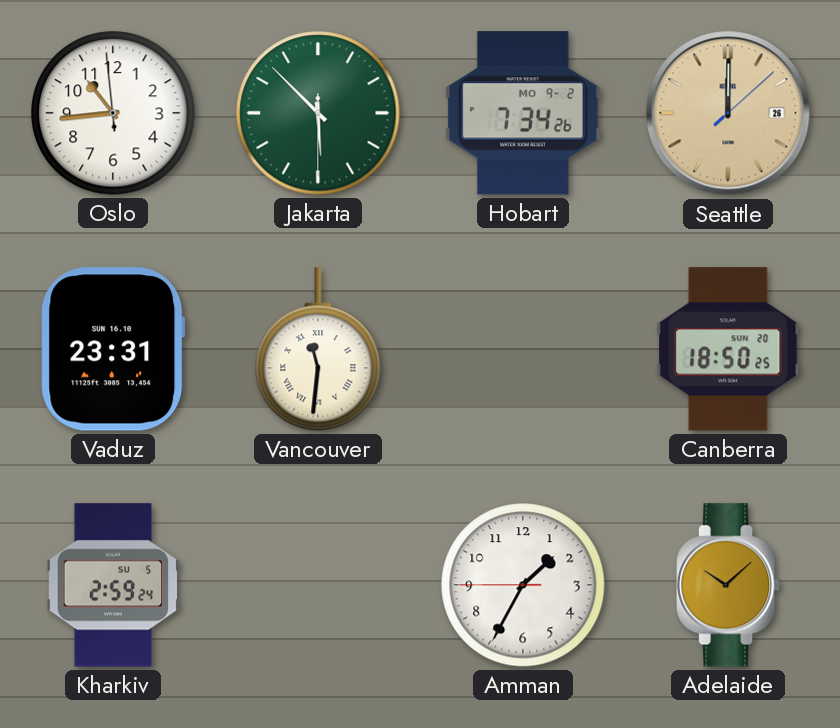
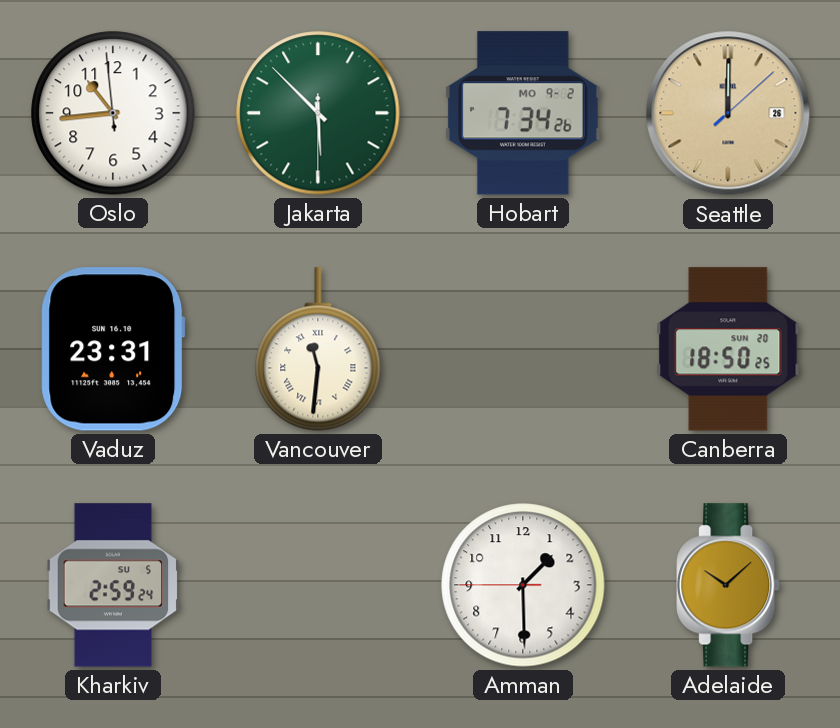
Amman: 1:34 -> 1:29
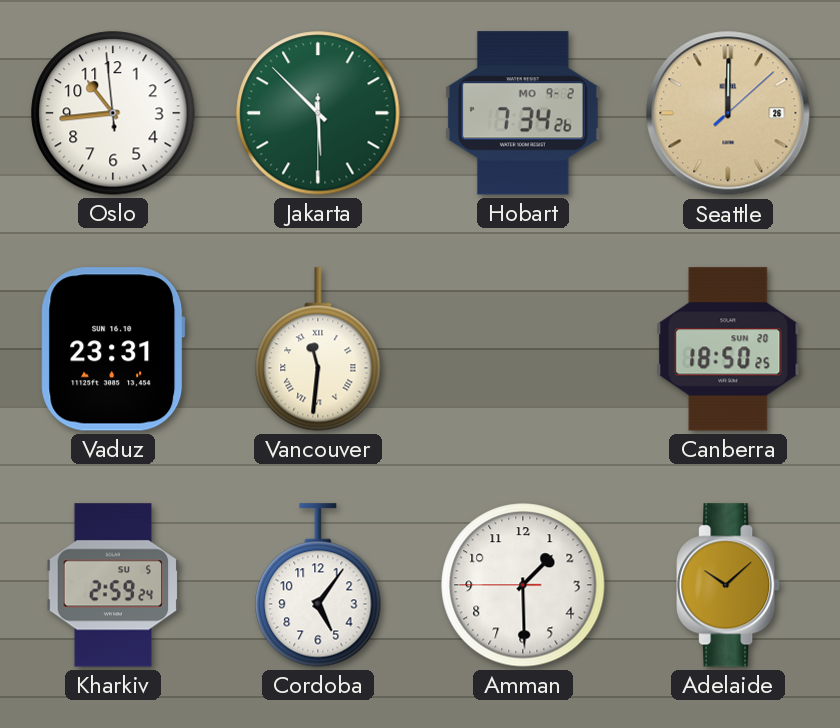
Cordoba: none -> 5:06
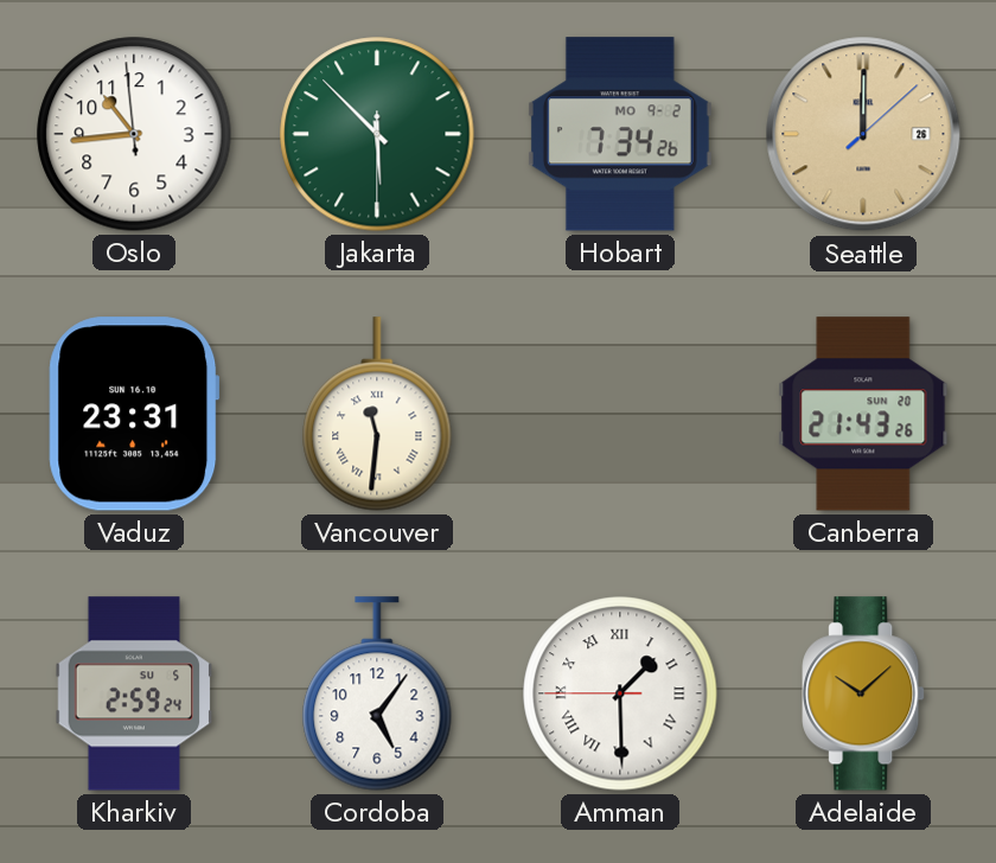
Canberra: 18:50 -> 21:43
Amman numerals: Arabic -> Roman
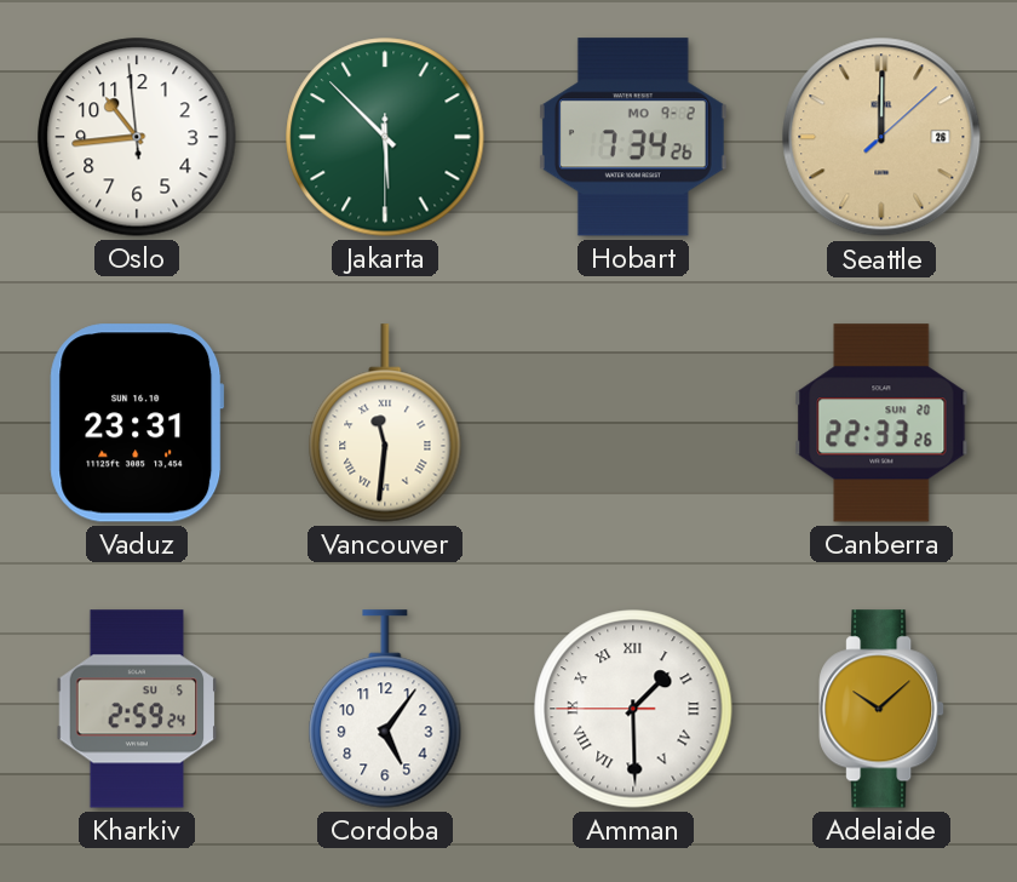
Canberra: 21:43 -> 22:33
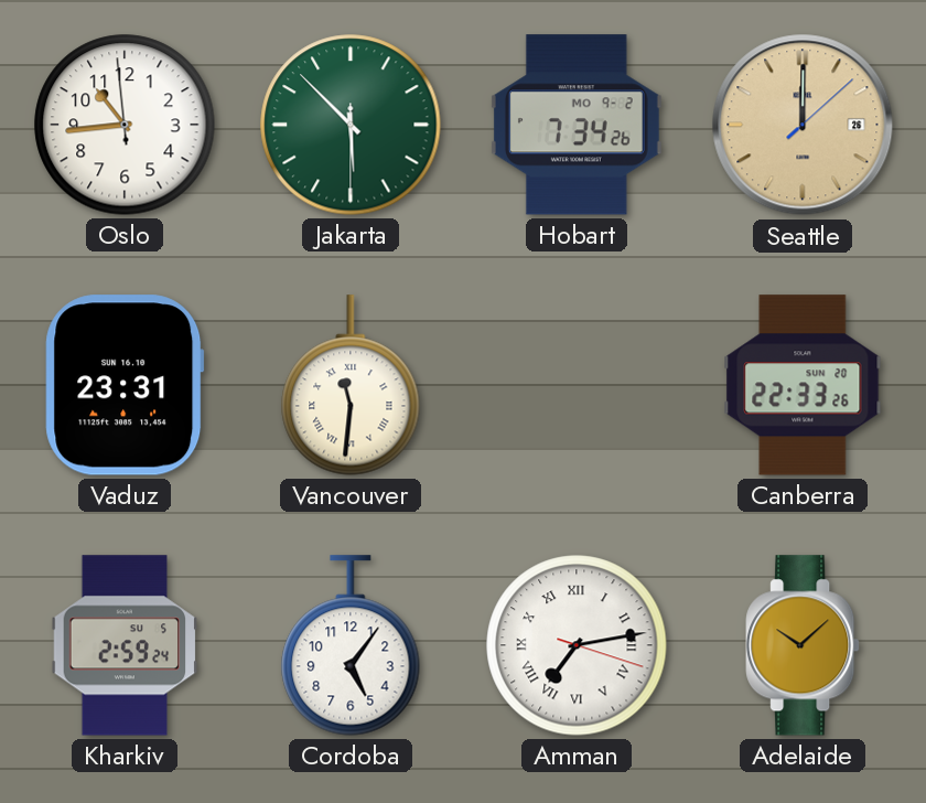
Amman: 1:29 -> 7:13
